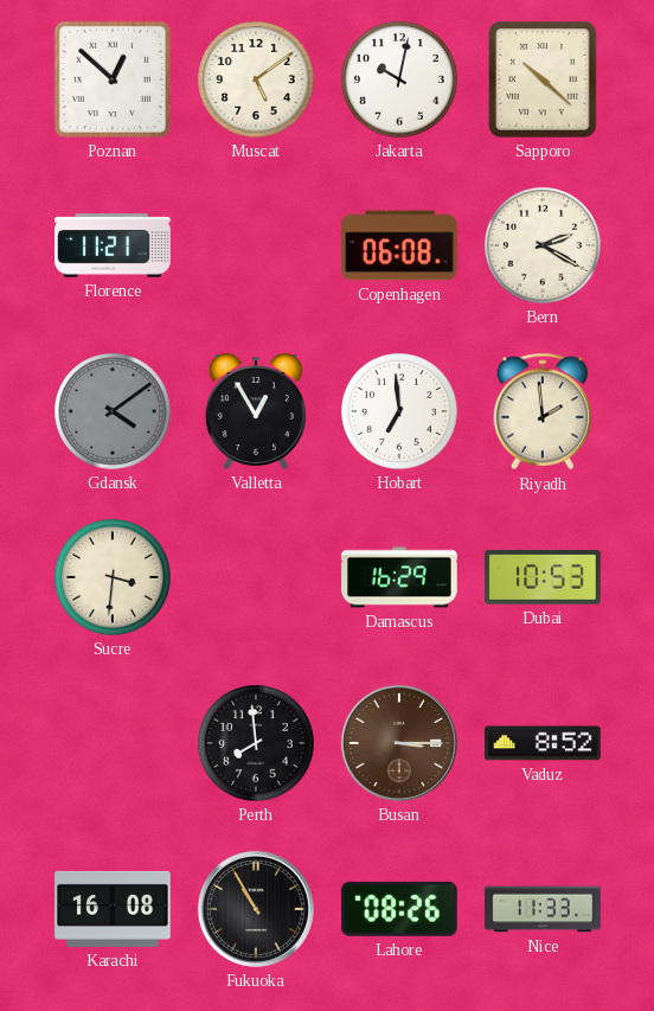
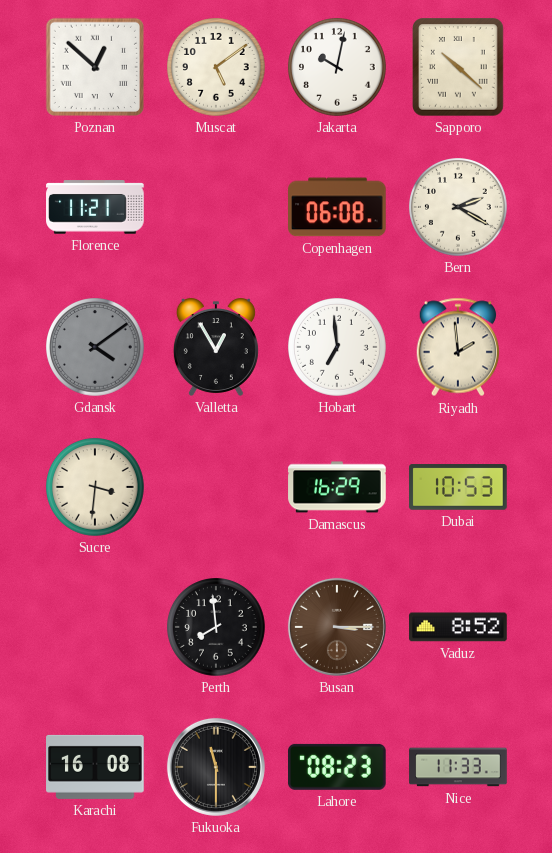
Fukuoka: 10:55 -> 11:30
Lahore: 08:26 -> 08:23
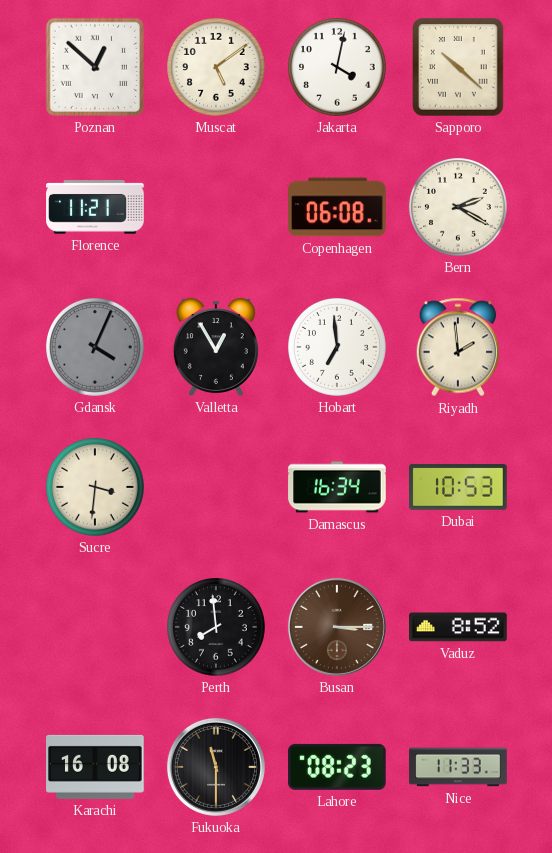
Jakarta: 10:02 -> 4:02
Gdansk: 4:09 -> 4:04
Damascus: 16:29 -> 16:34
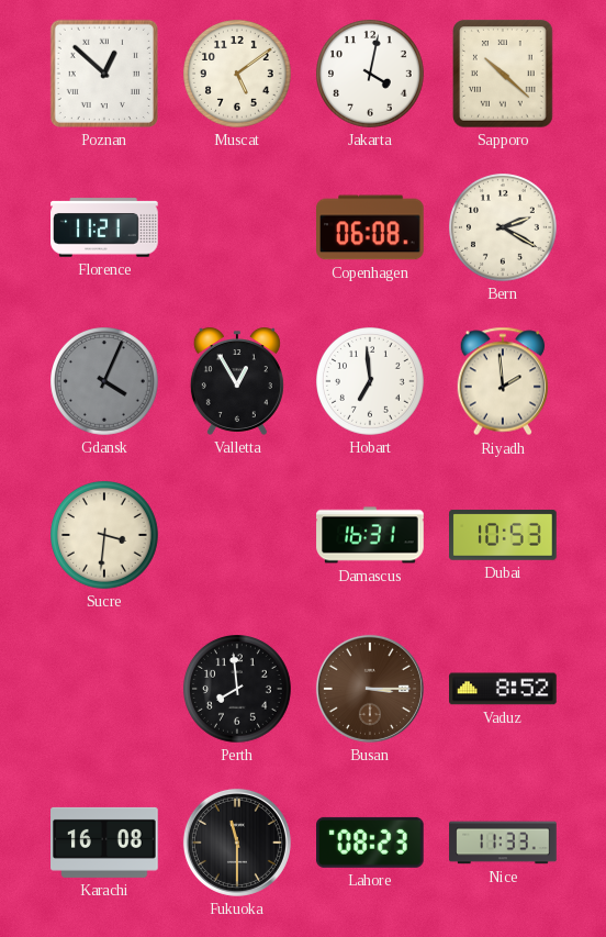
Damascus: 16:34 -> 16:31
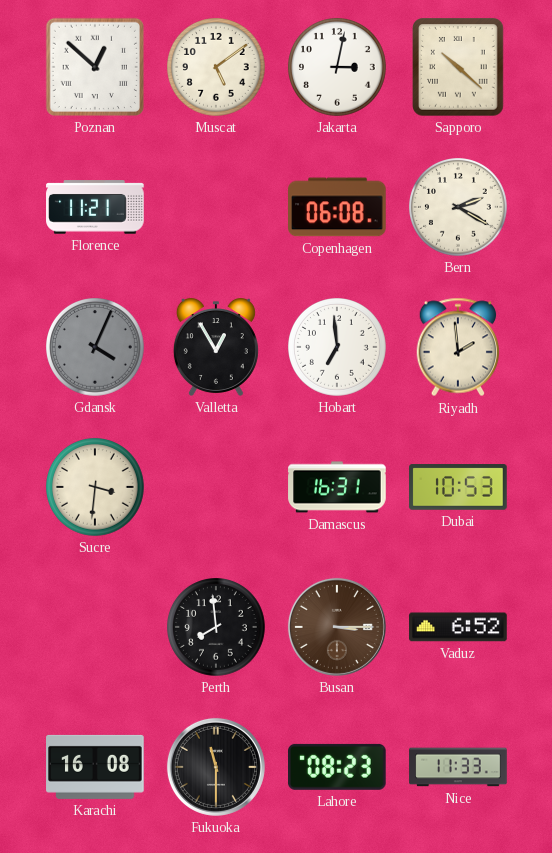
Jakarta: 4:02 -> 3:02
Vaduz: 8:52 -> 6:52
